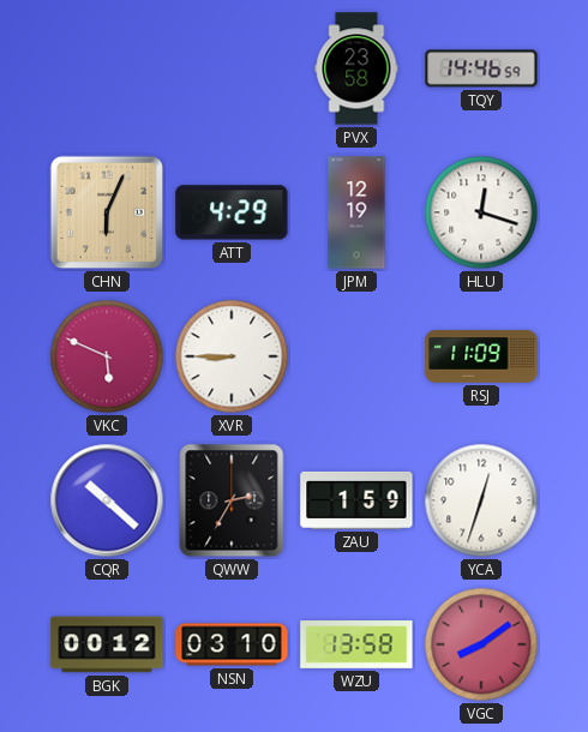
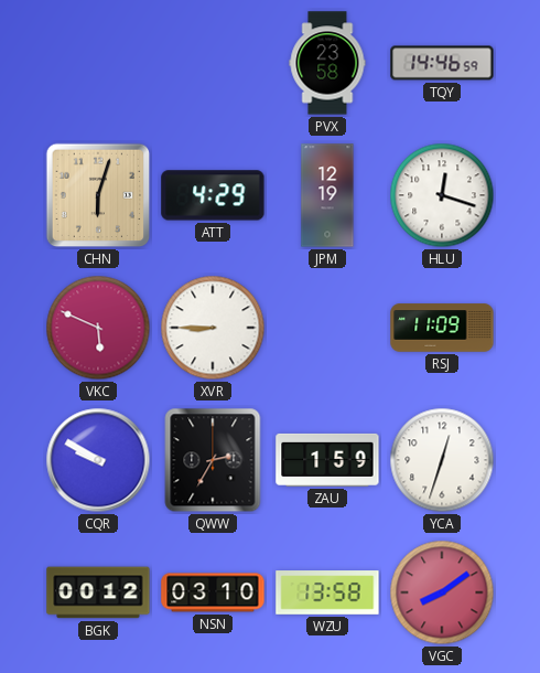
CHN: 6:04 -> 6:03
CQR: 10:22 -> 9:50
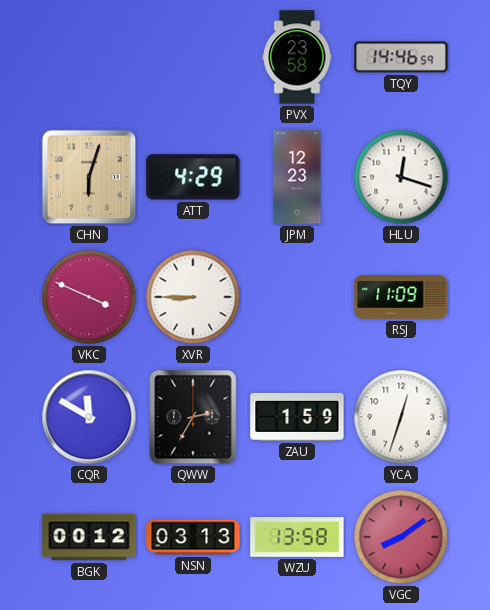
JPM: 12:19 -> 12:23
VKC: 5:49 -> 3:49
CQR: 9:50 -> 11:50
NSN: 03:10 -> 03:13
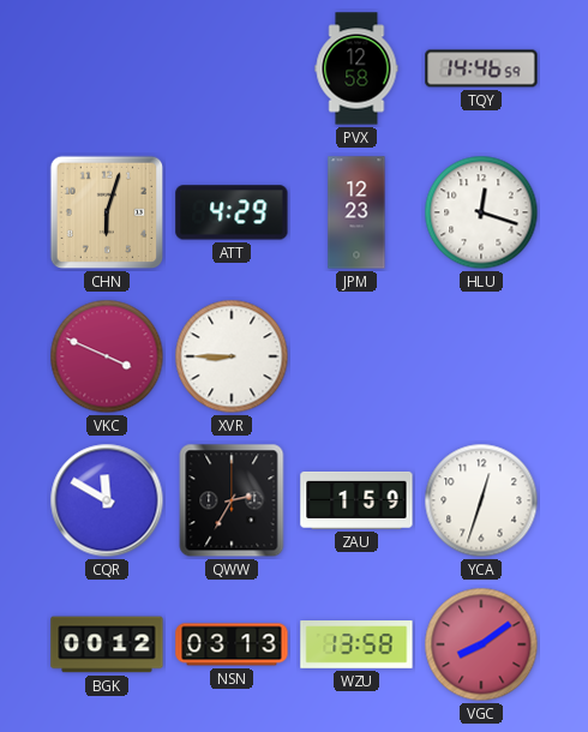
PVX: 23:58 -> 12:58
RSJ: 11:09 -> none
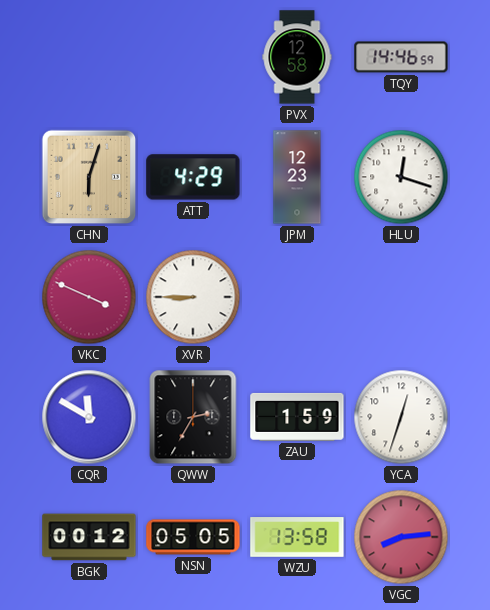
NSN: 03:13 -> 05:05
VGC: 8:09 -> 8:14
